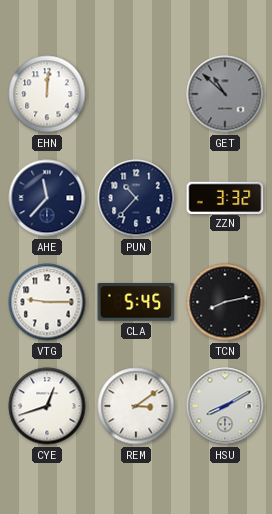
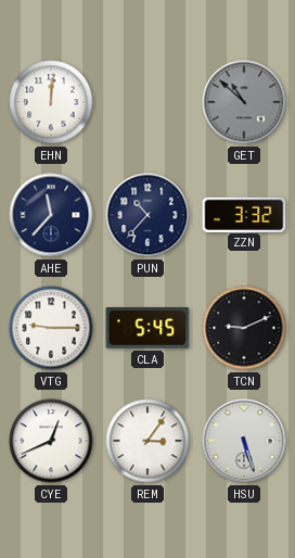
TCN: 8:13 -> 9:11
CYE: 12:42 -> 12:41
REM: 3:09 -> 3:06
HSU: 8:10 -> 5:27
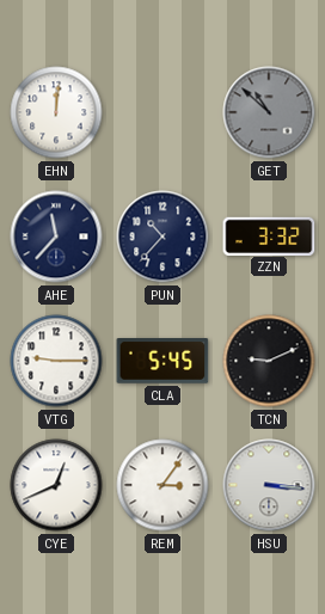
HSU: 5:27 -> 3:16
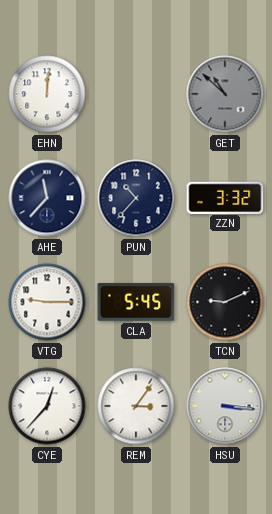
CYE: 12:41 -> 12:37
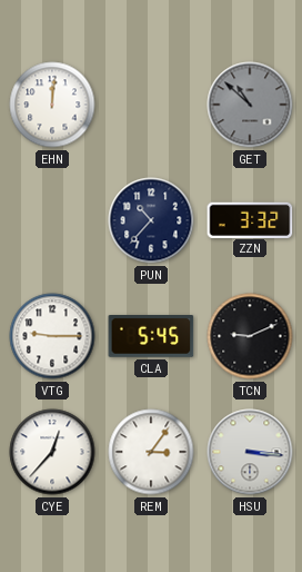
AHE: 11:37 -> none
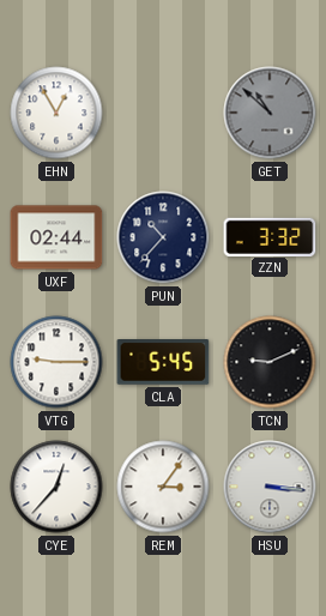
EHN: 12:01 -> 12:55
UXF: none -> 02:44
